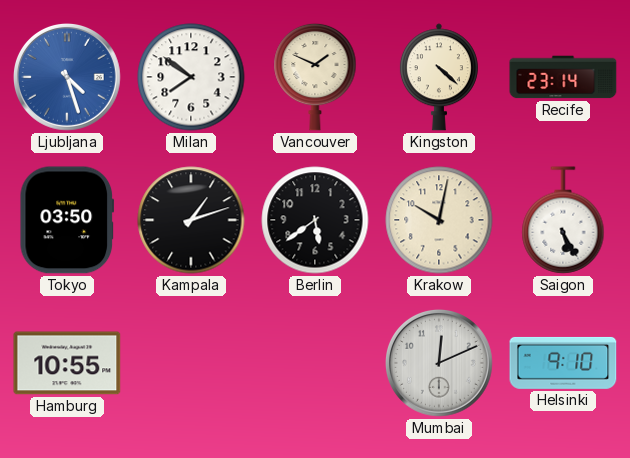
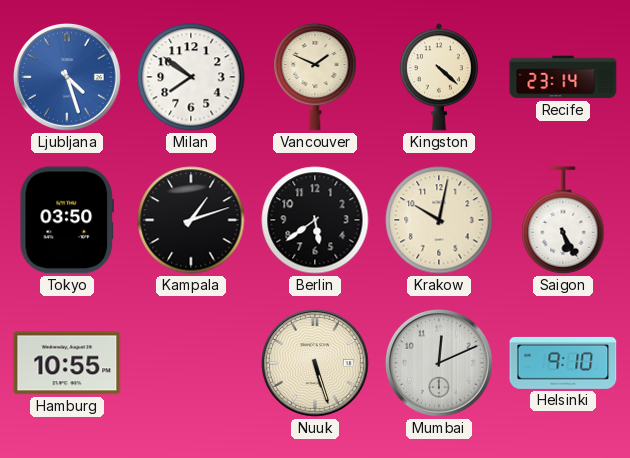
Nuuk: none -> 5:27
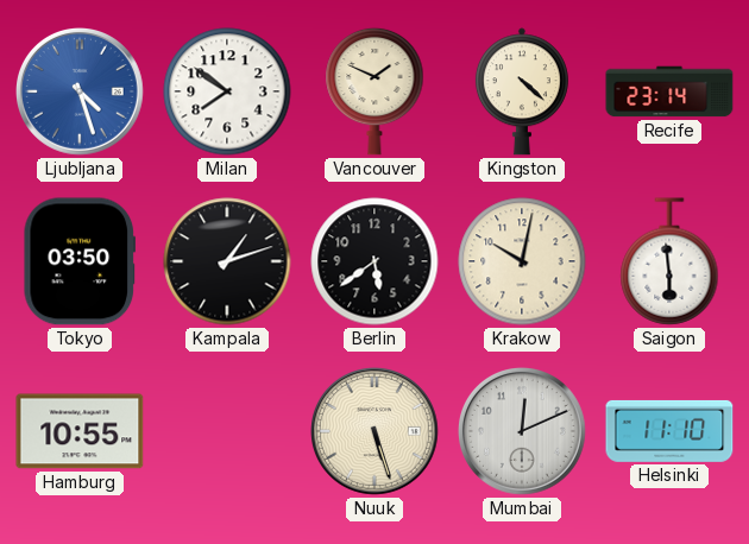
Saigon: 5:25 -> 5:59
Helsinki: 9:10 -> 11:10
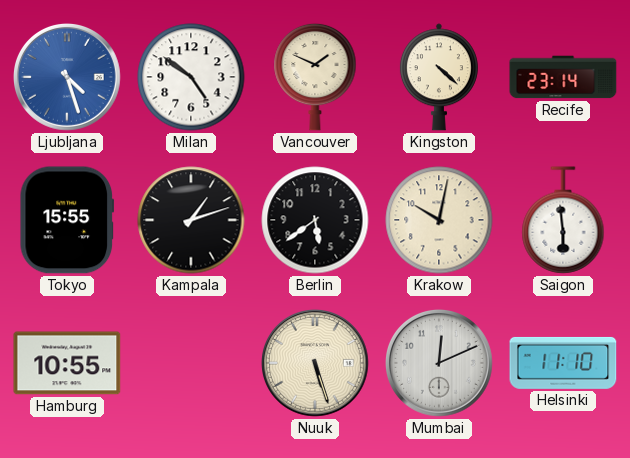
Milan: 7:51 -> 4:51
Tokyo: 03:50 -> 15:55
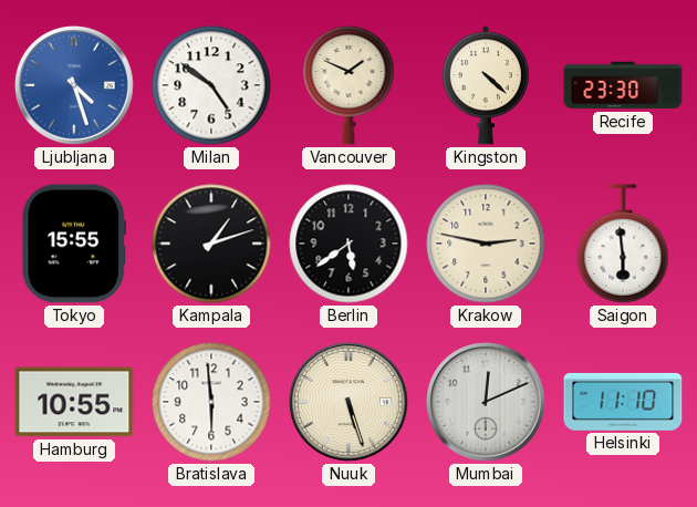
Recife: 23:14 -> 23:30
Krakow: 10:02 -> 2:47
Bratislava: none -> 5:59
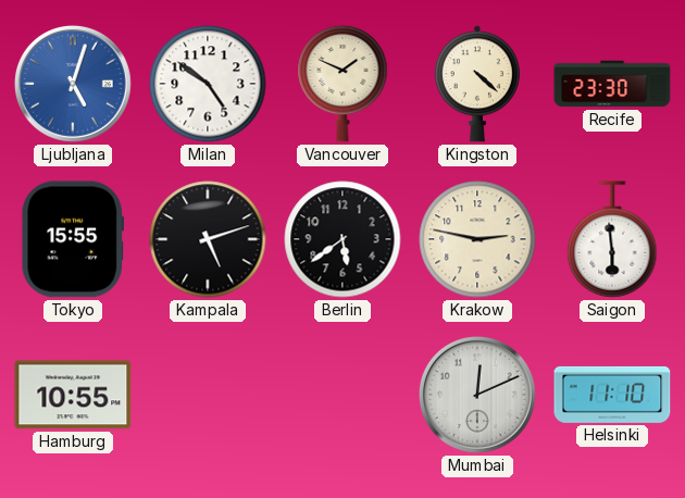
Ljubljana: 4:27 -> 5:03
Kampala: 1:12 -> 5:12
Bratislava: 5:59 -> none
Nuuk: 5:27 -> none
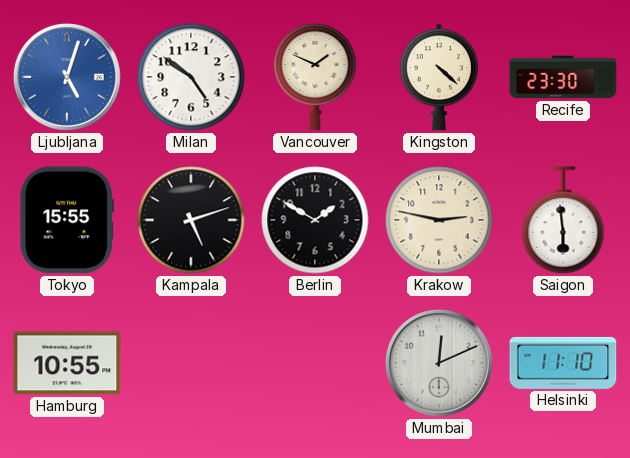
Berlin: 5:39 -> 1:50
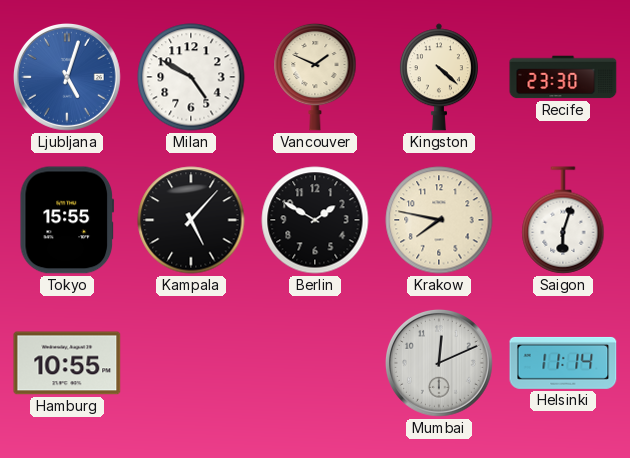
Milan: 4:51 -> 4:50
Kampala: 5:12 -> 5:07
Krakow: 2:47 -> 7:47
Saigon: 5:59 -> 6:03
Helsinki: 11:10 -> 11:14
